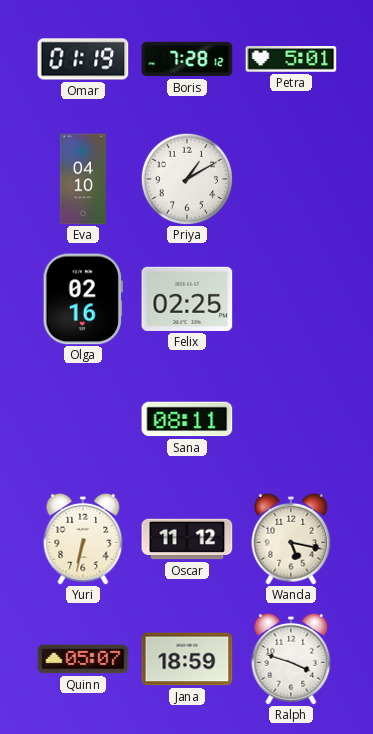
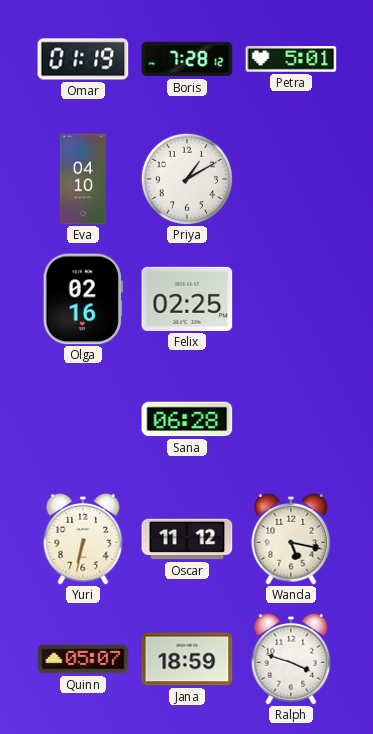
Sana: 08:11 -> 06:28
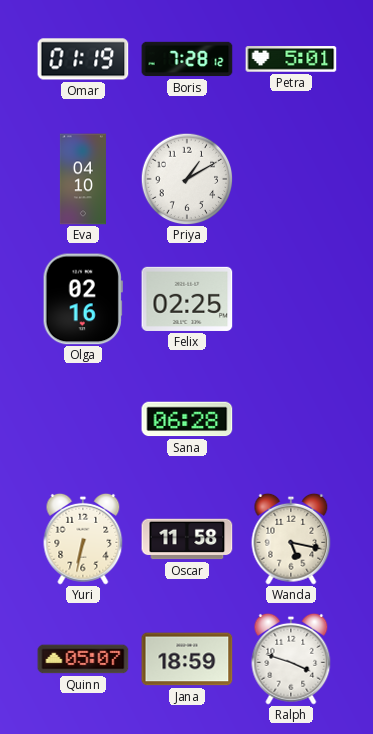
Oscar: 11:12 -> 11:58
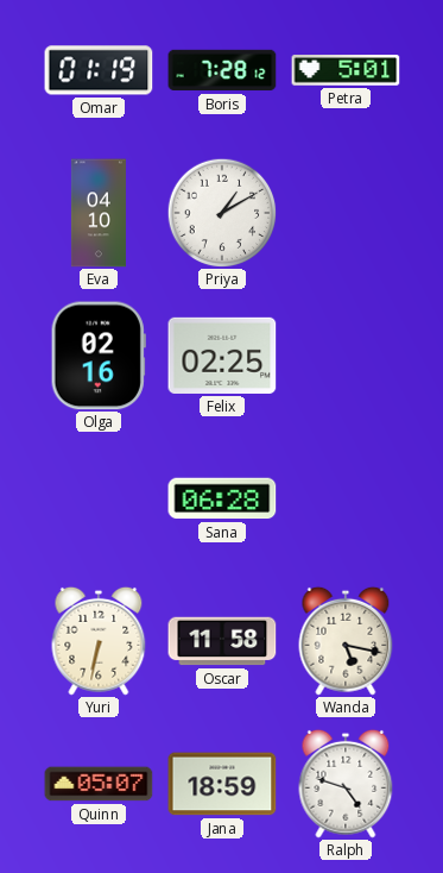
Ralph: 3:48 -> 4:48
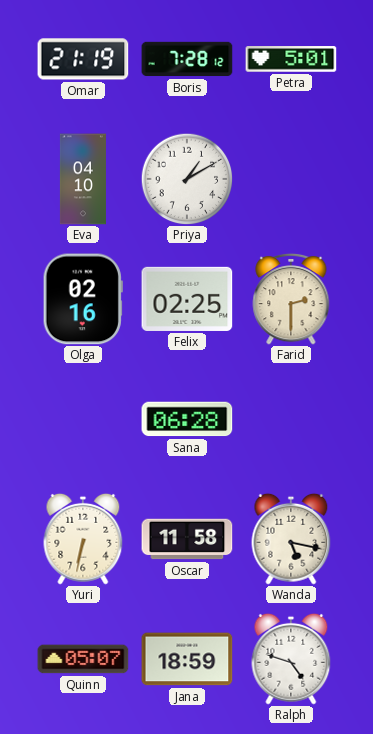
Omar: 01:19 -> 21:19
Farid: none -> 2:30
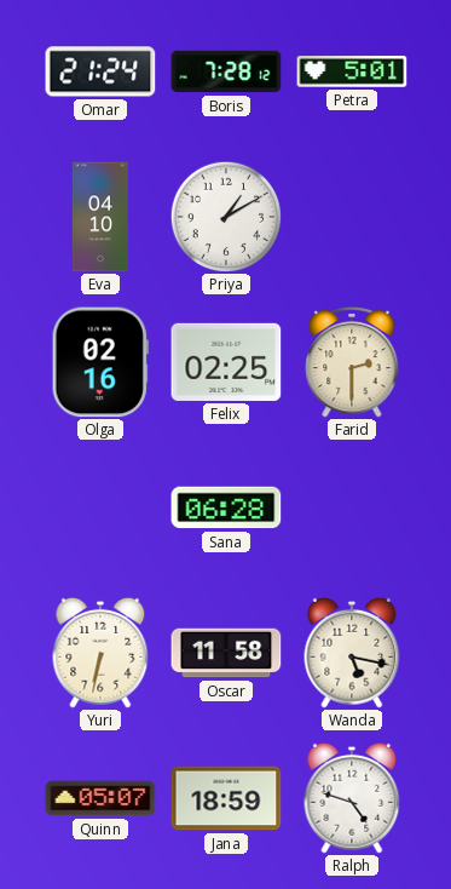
Omar: 21:19 -> 21:24
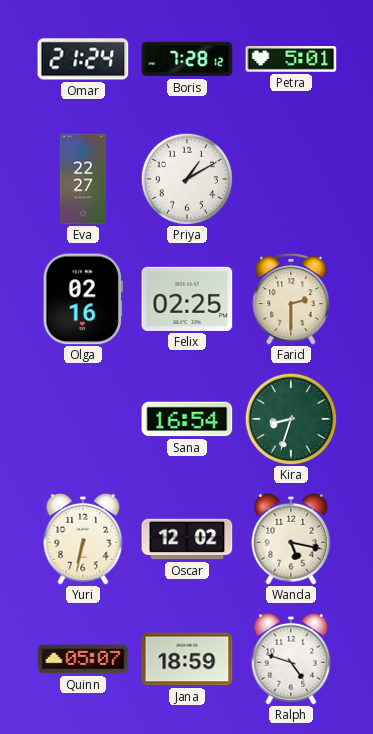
Eva: 04:10 -> 22:27
Sana: 06:28 -> 16:54
Kira: none -> 8:33
Oscar: 11:58 -> 12:02
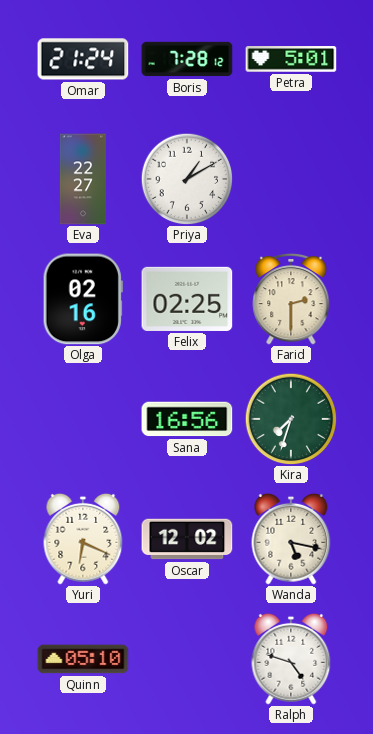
Sana: 16:54 -> 16:56
Kira: 8:33 -> 7:33
Yuri: 6:32 -> 6:19
Quinn: 05:07 -> 05:10
Jana: 18:59 -> none
